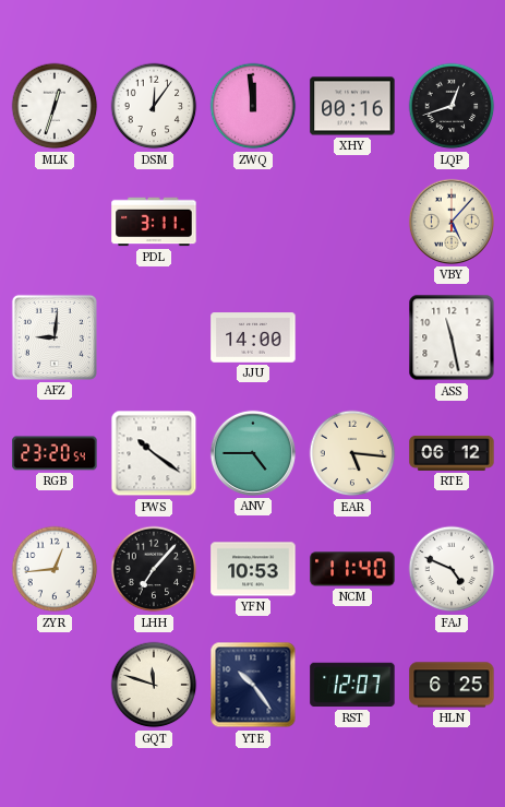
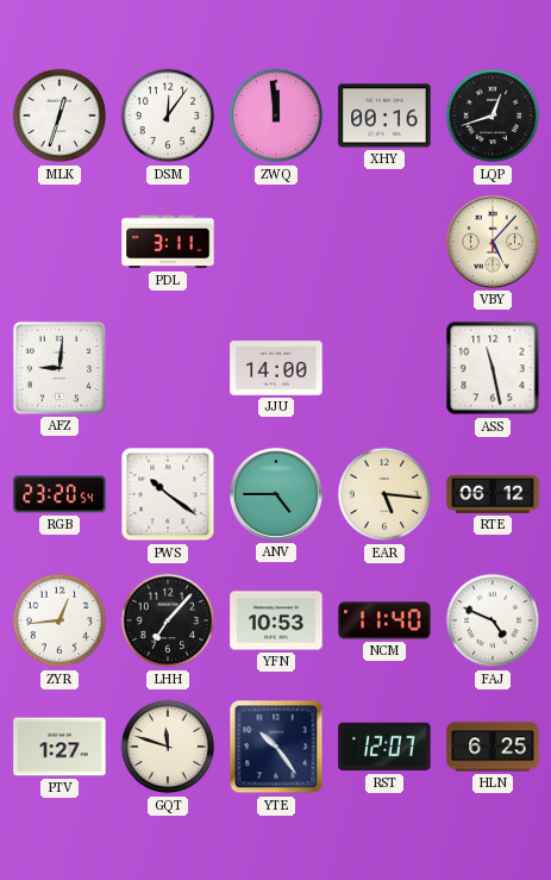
PTV: none -> 1:27
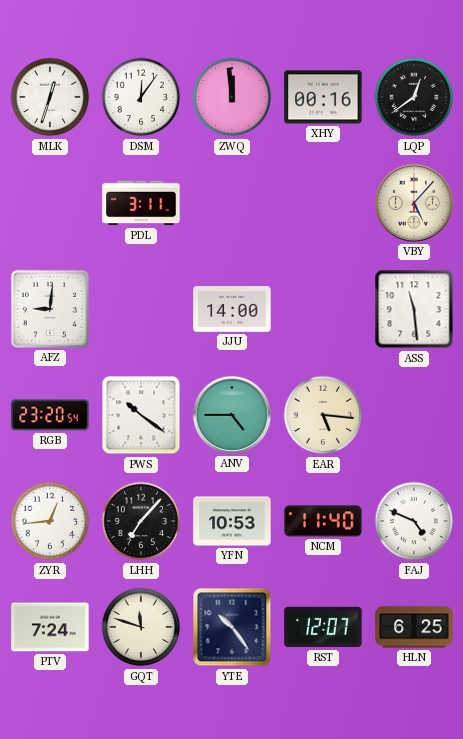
LQP: 12:42 -> 12:39
ASS: 11:28 -> 11:29
RTE: 06:12 -> none
PTV: 1:27 -> 7:24
